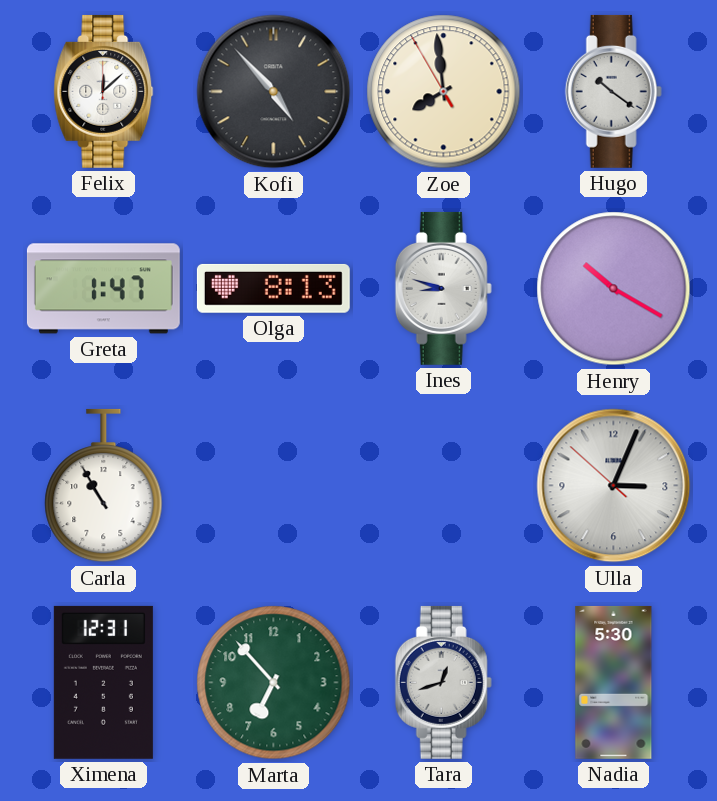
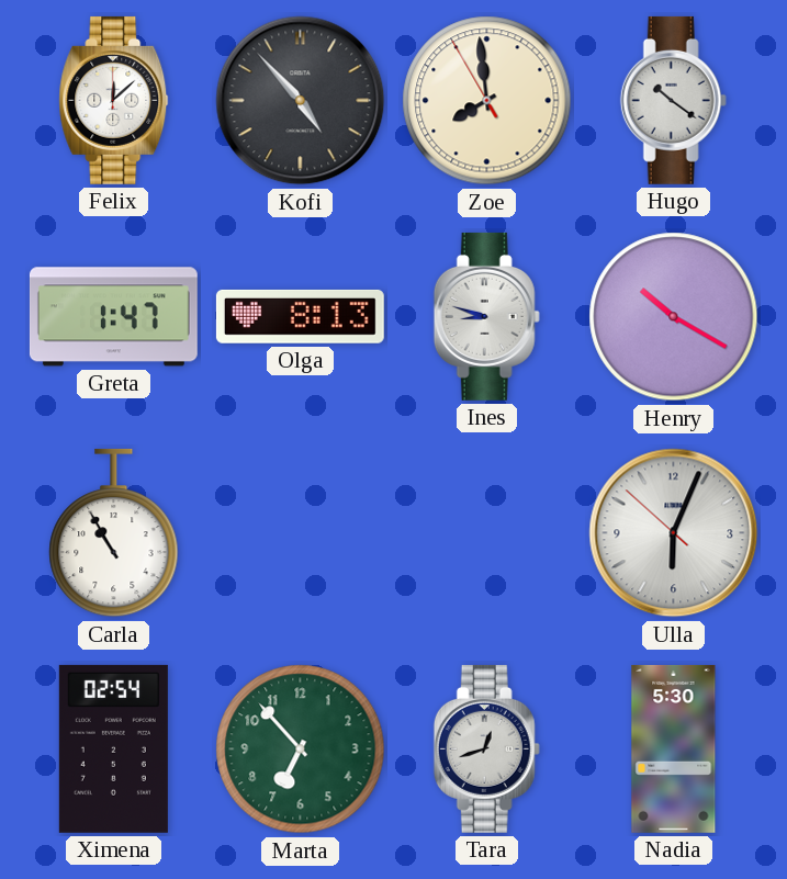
Ulla: 3:03 -> 6:03
Ximena: 12:31 -> 02:54
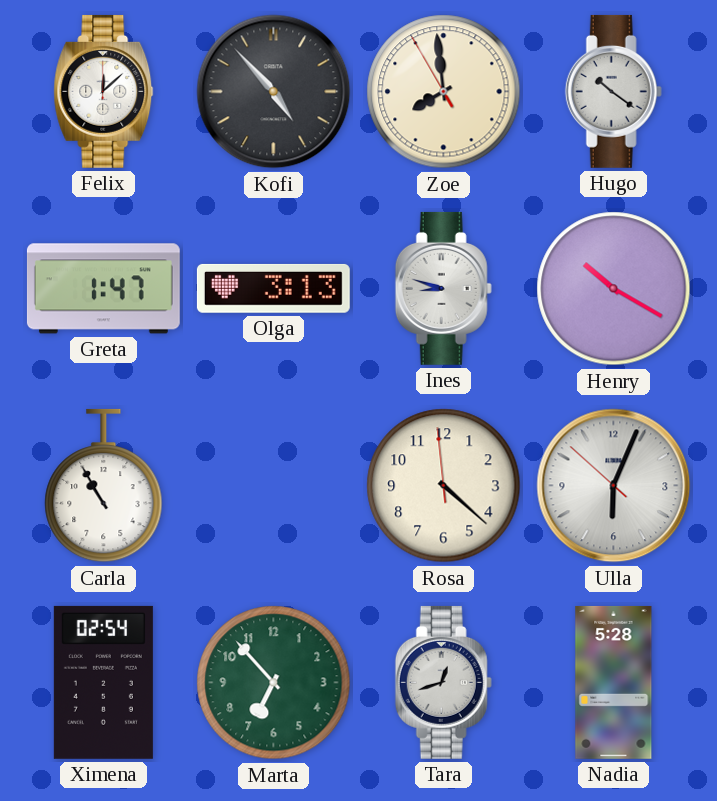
Olga: 8:13 -> 3:13
Rosa: none -> 4:21
Nadia: 5:30 -> 5:28
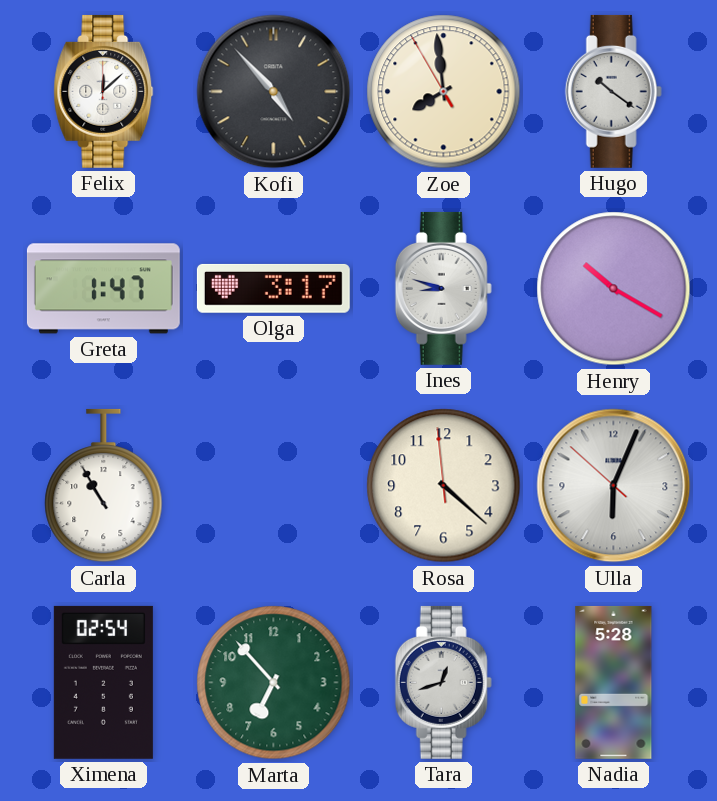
Olga: 3:13 -> 3:17
